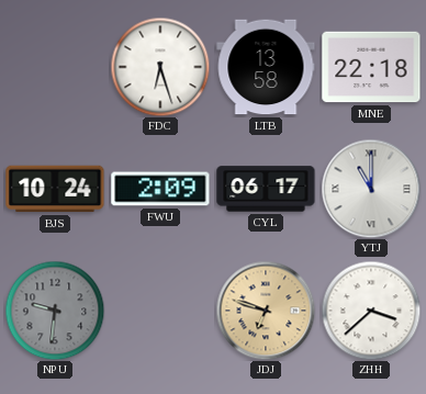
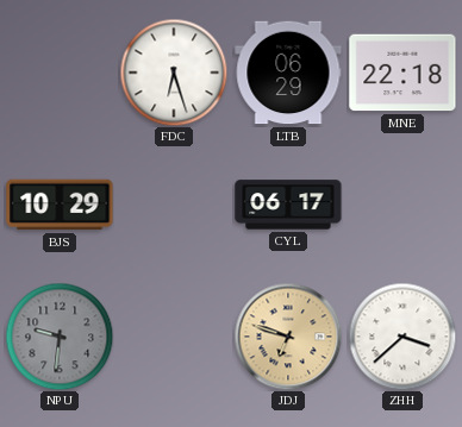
LTB: 13:58 -> 06:29
BJS: 10:24 -> 10:29
FWU: 2:09 -> none
YTJ: 11:00 -> none
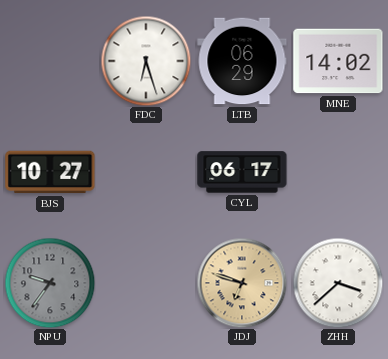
MNE: 22:18 -> 14:02
BJS: 10:29 -> 10:27
NPU: 9:31 -> 9:36
